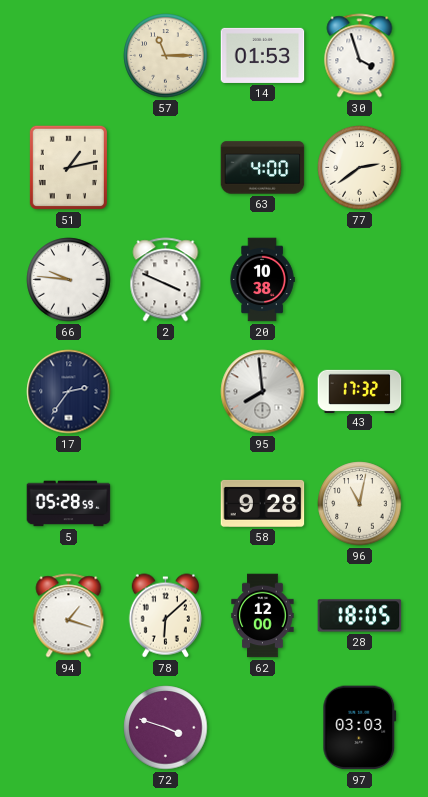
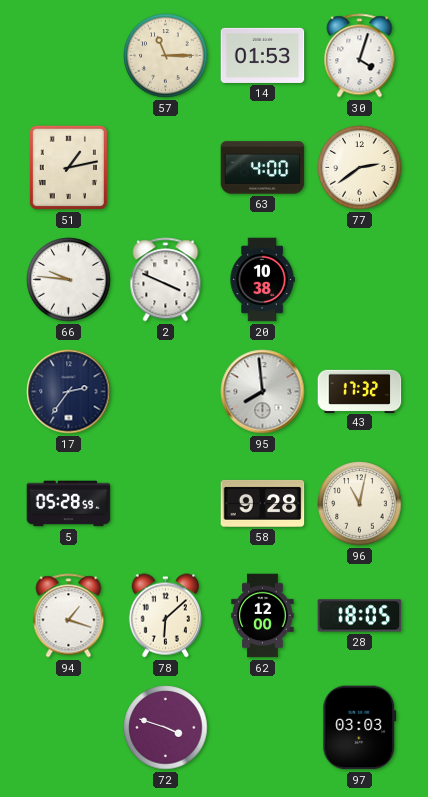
30: 3:57 -> 4:03
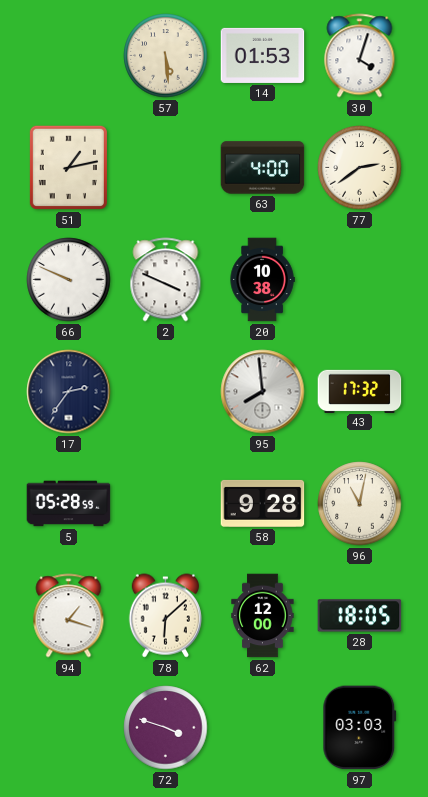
57: 11:15 -> 5:29
66: 9:46 -> 9:49
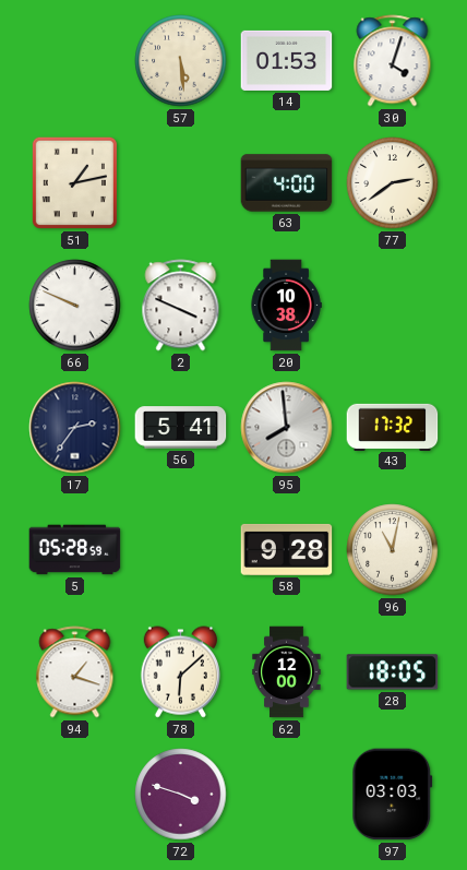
56: none -> 5:41
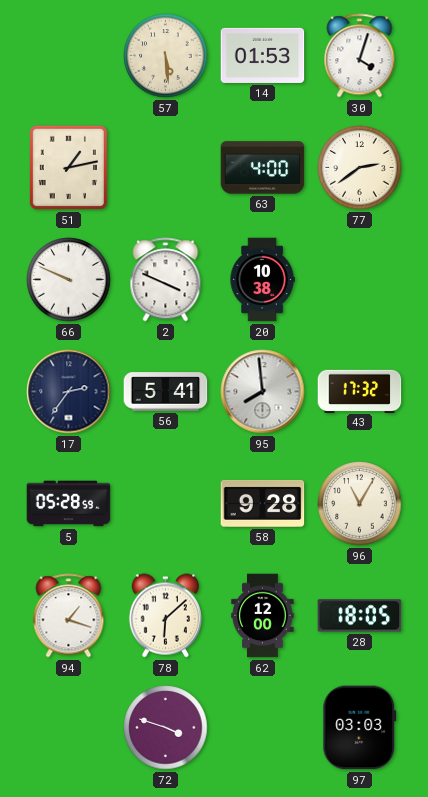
96: 11:02 -> 11:05
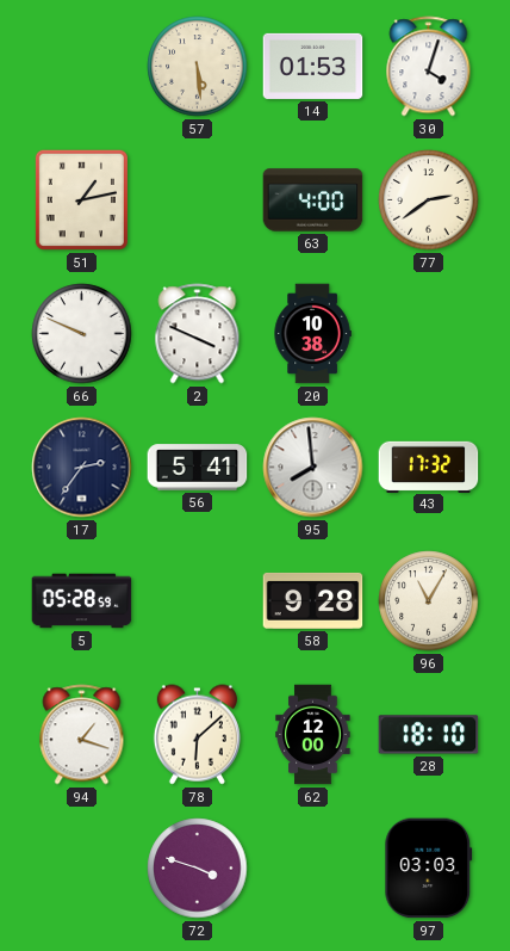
28: 18:05 -> 18:10
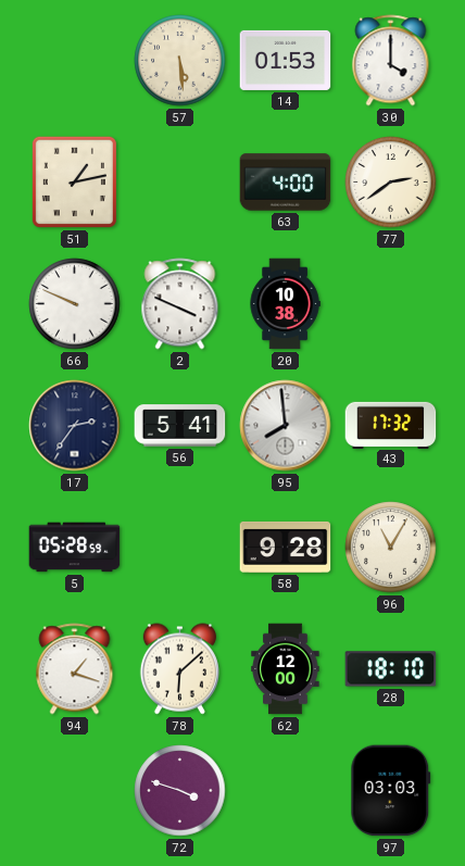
30: 4:03 -> 4:00
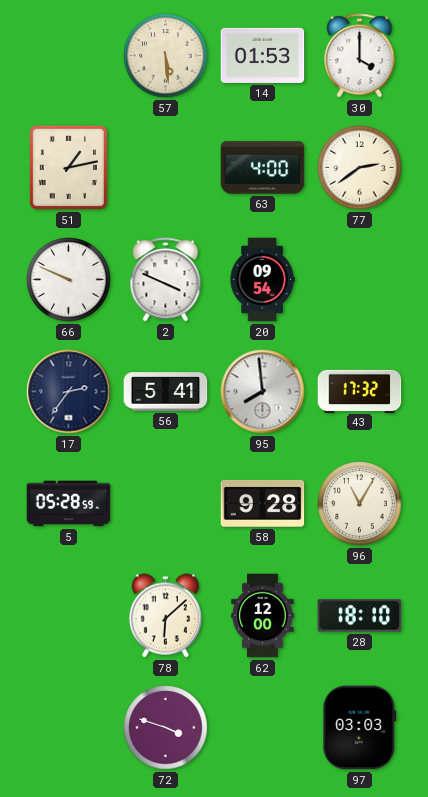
20: 10:38 -> 09:54
94: 1:18 -> none
